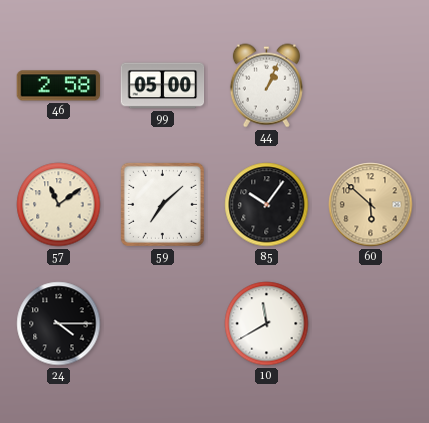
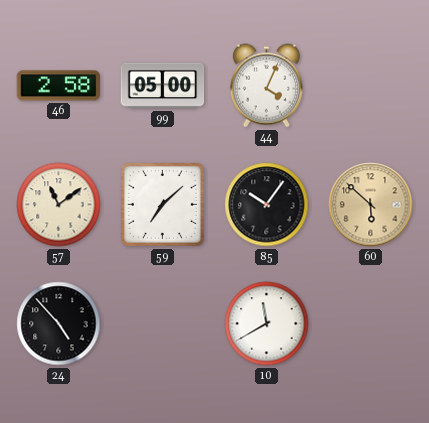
44: 1:04 -> 4:04
24: 4:15 -> 4:53
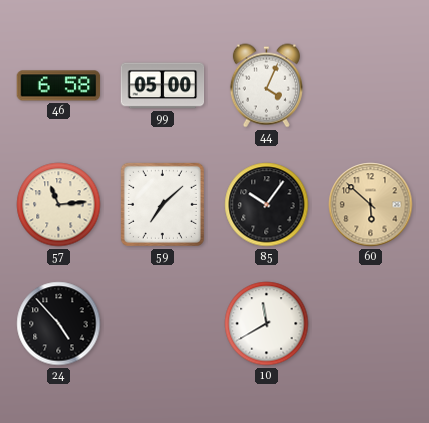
46: 2:58 -> 6:58
57: 11:09 -> 11:14
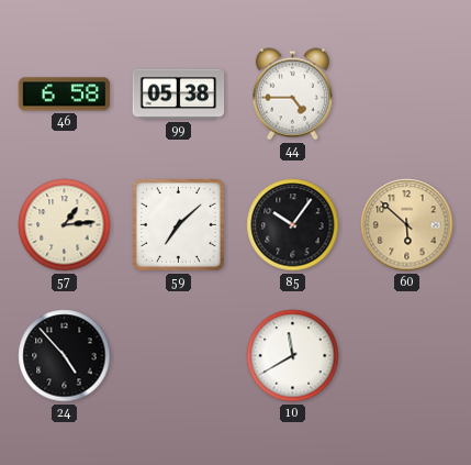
99: 05:00 -> 05:38
44: 4:04 -> 4:45
57: 11:14 -> 1:14
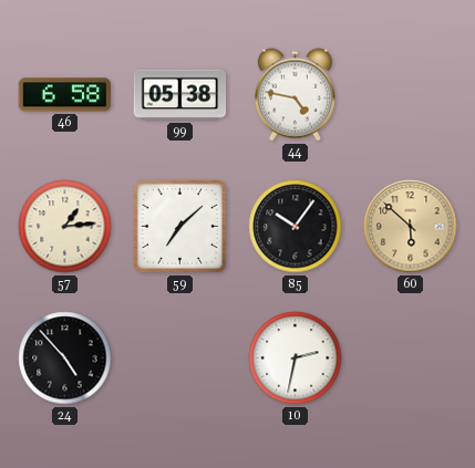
44: 4:45 -> 4:47
10: 11:40 -> 2:32
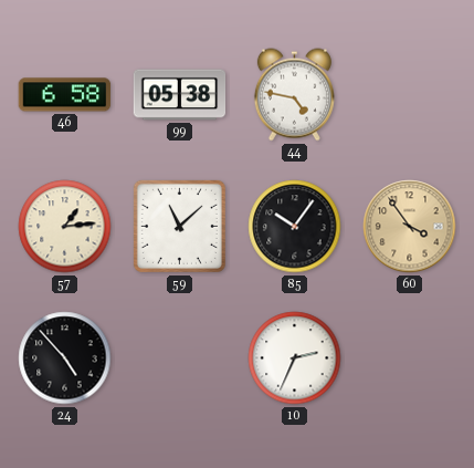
59: 7:08 -> 11:08
60: 5:52 -> 3:54
10: 2:32 -> 2:34
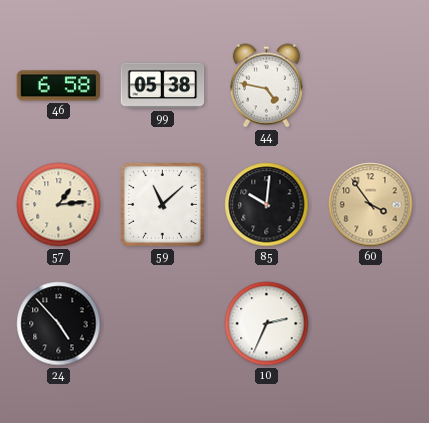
85: 10:06 -> 10:01
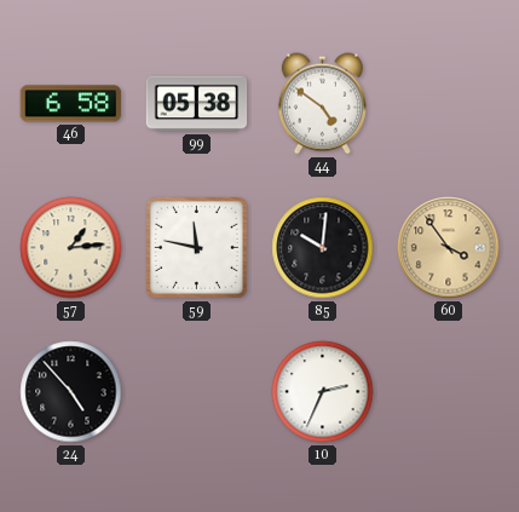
44: 4:47 -> 4:51
59: 11:08 -> 11:47
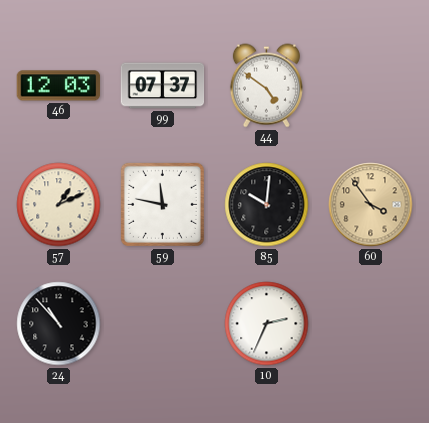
46: 6:58 -> 12:03
99: 05:38 -> 07:37
57: 1:14 -> 1:11
24: 4:53 -> 10:53
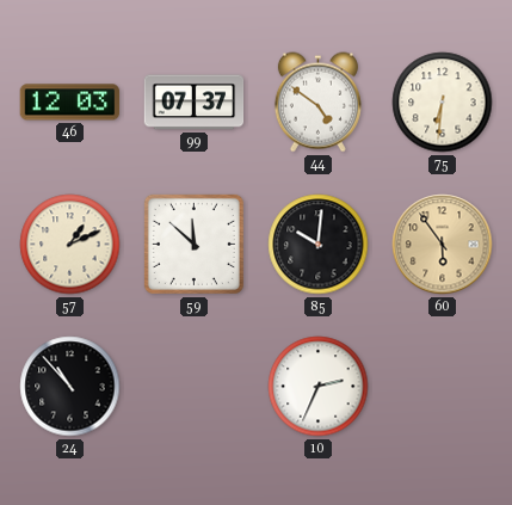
75: none -> 6:31
59: 11:47 -> 11:52
60: 3:54 -> 5:54
